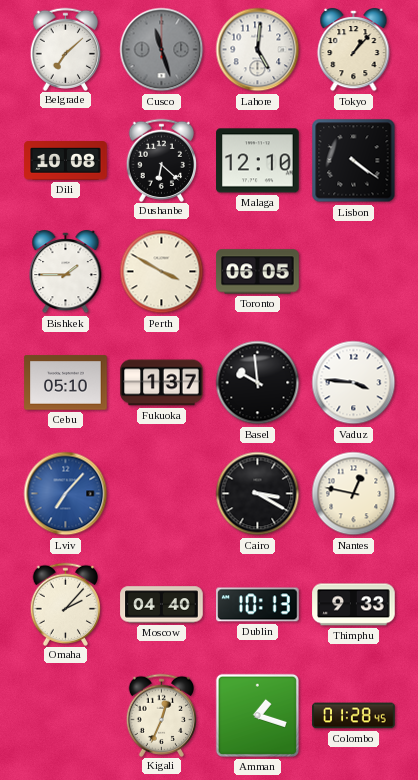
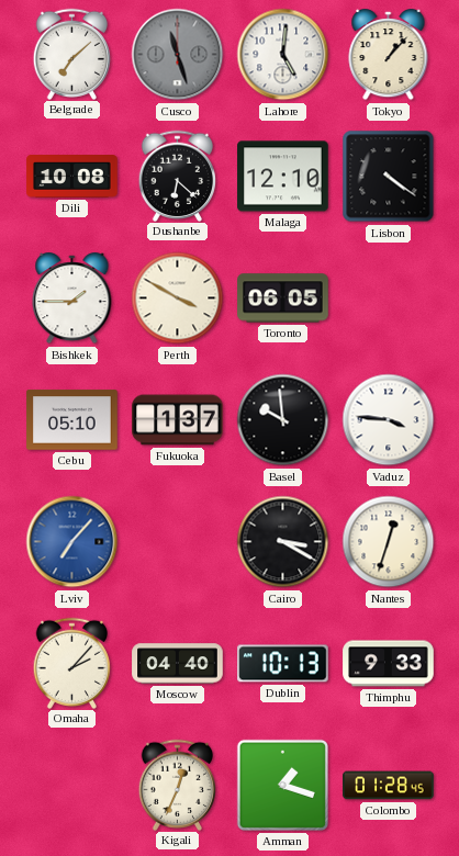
Nantes: 12:47 -> 12:33
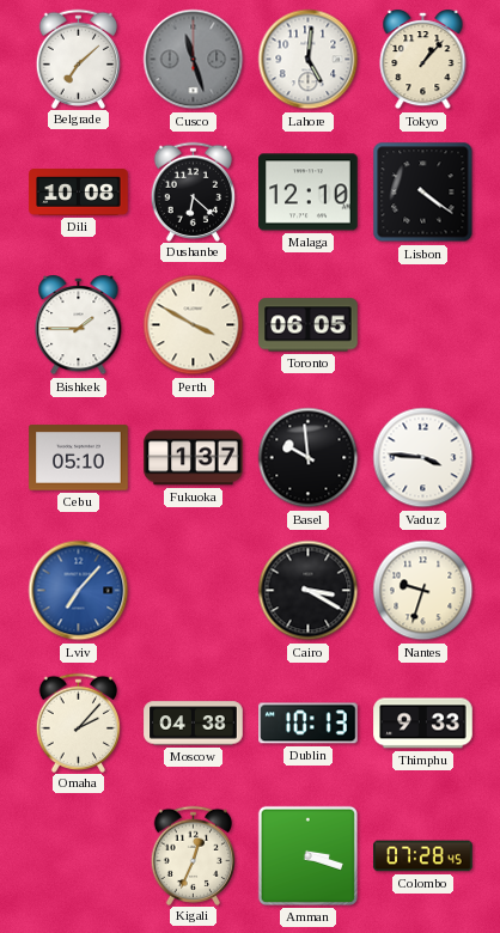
Nantes: 12:33 -> 9:33
Moscow: 04:40 -> 04:38
Amman: 1:18 -> 3:18
Colombo: 01:28 -> 07:28
